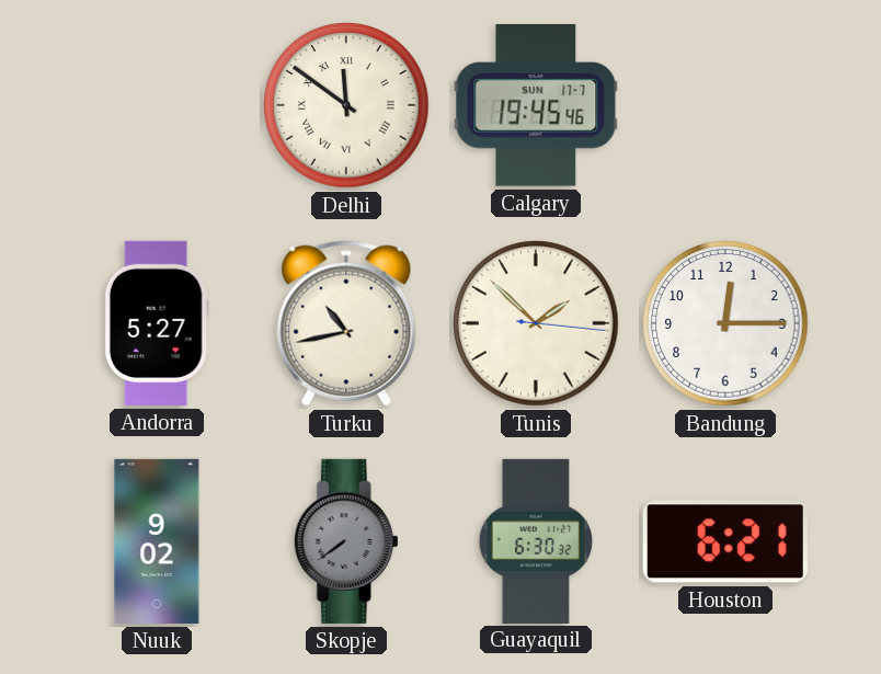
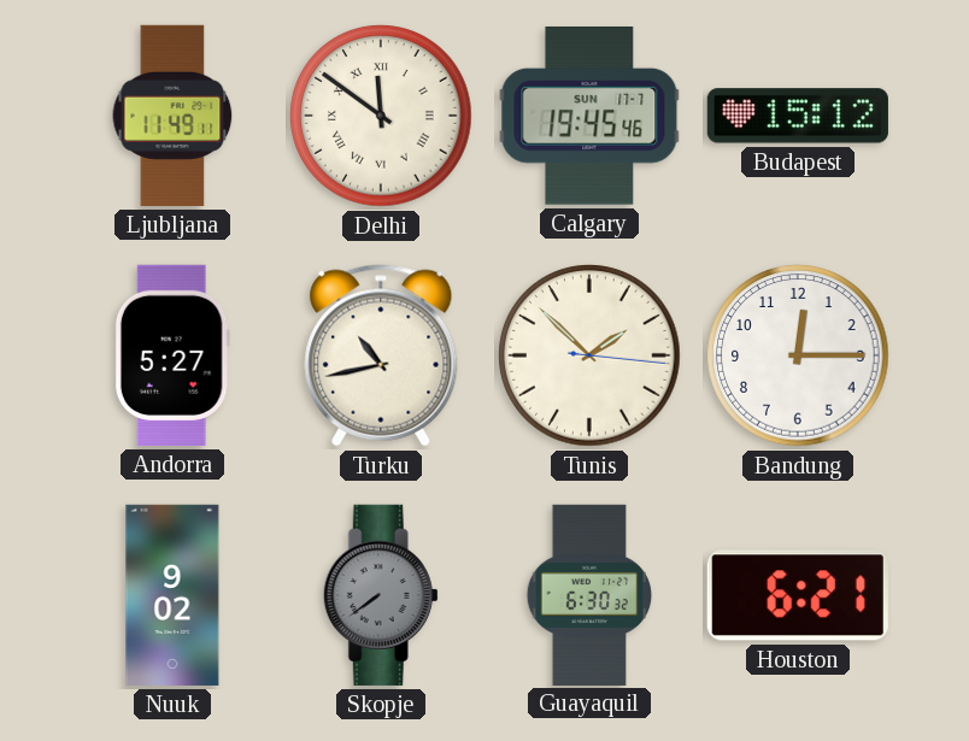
Ljubljana: none -> 11:49
Budapest: none -> 15:12
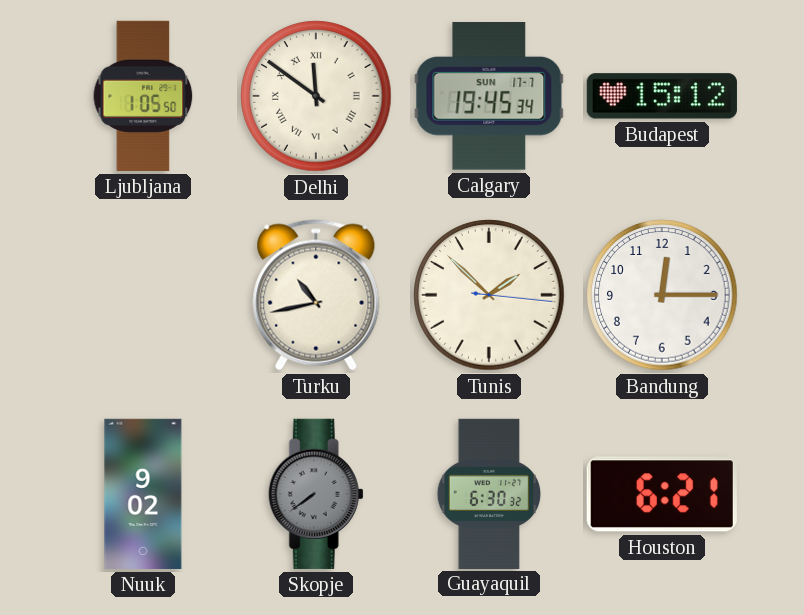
Ljubljana: 11:49 -> 1:05
Calgary: 19:45:46 -> 19:45:34
Andorra: 5:27 -> none
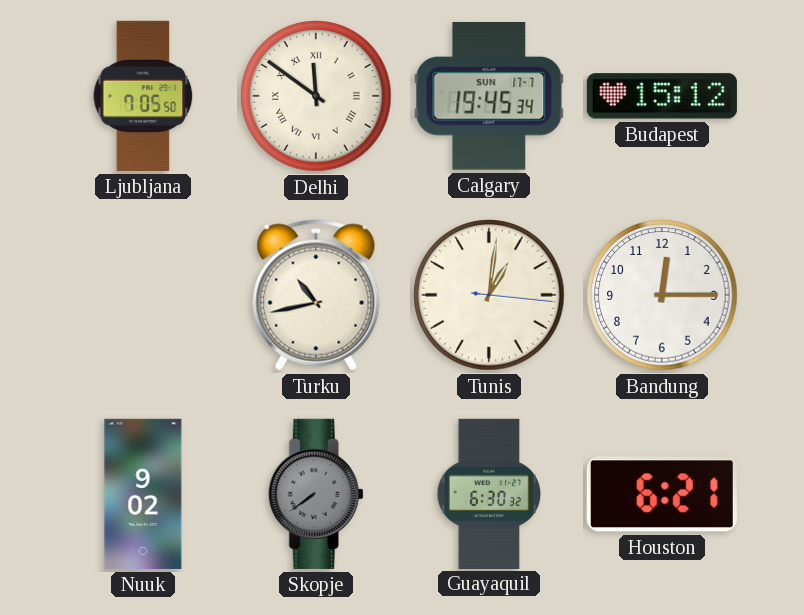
Ljubljana: 1:05 -> 7:05
Tunis: 1:52 -> 1:01
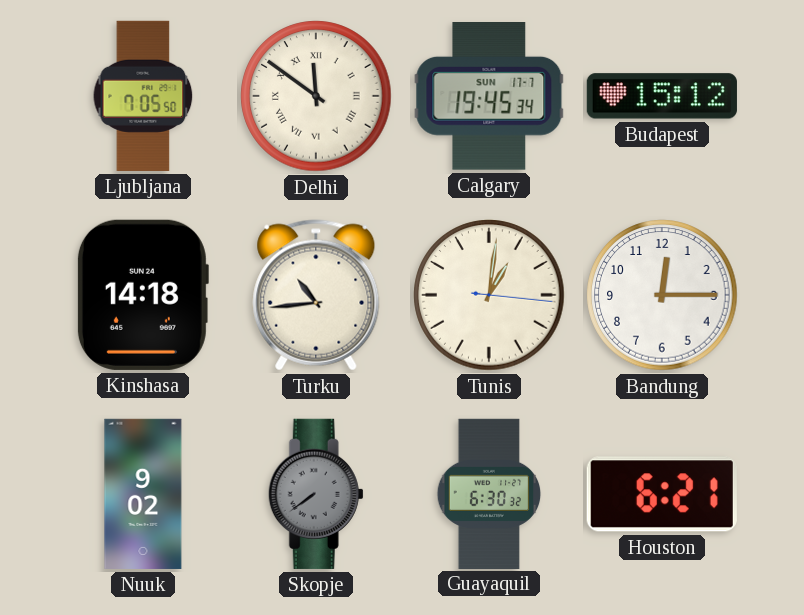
Kinshasa: none -> 14:18
Turku: 10:43 -> 10:44
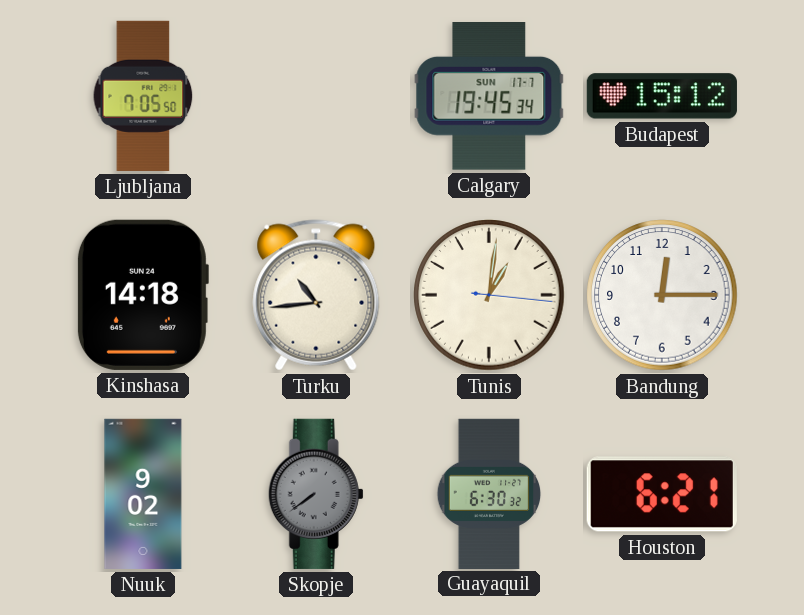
Delhi: 11:51 -> none
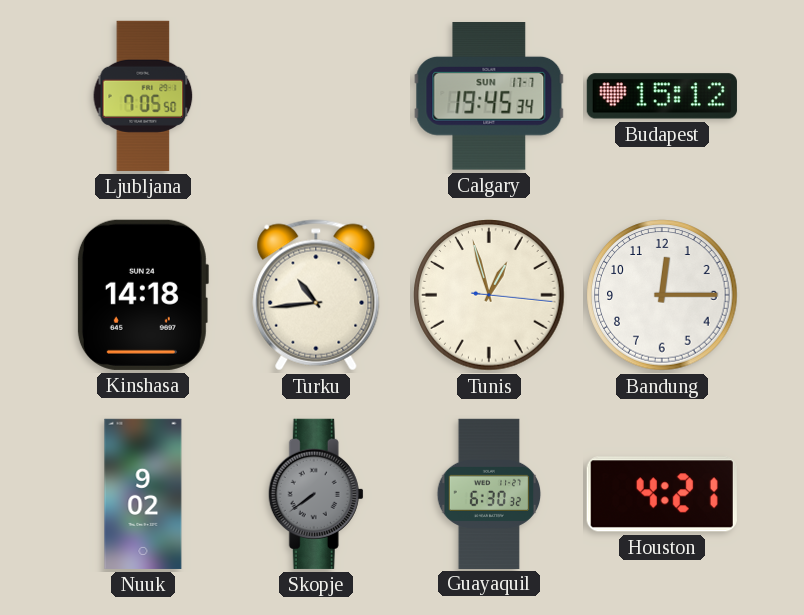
Tunis: 1:01 -> 12:57
Houston: 6:21 -> 4:21
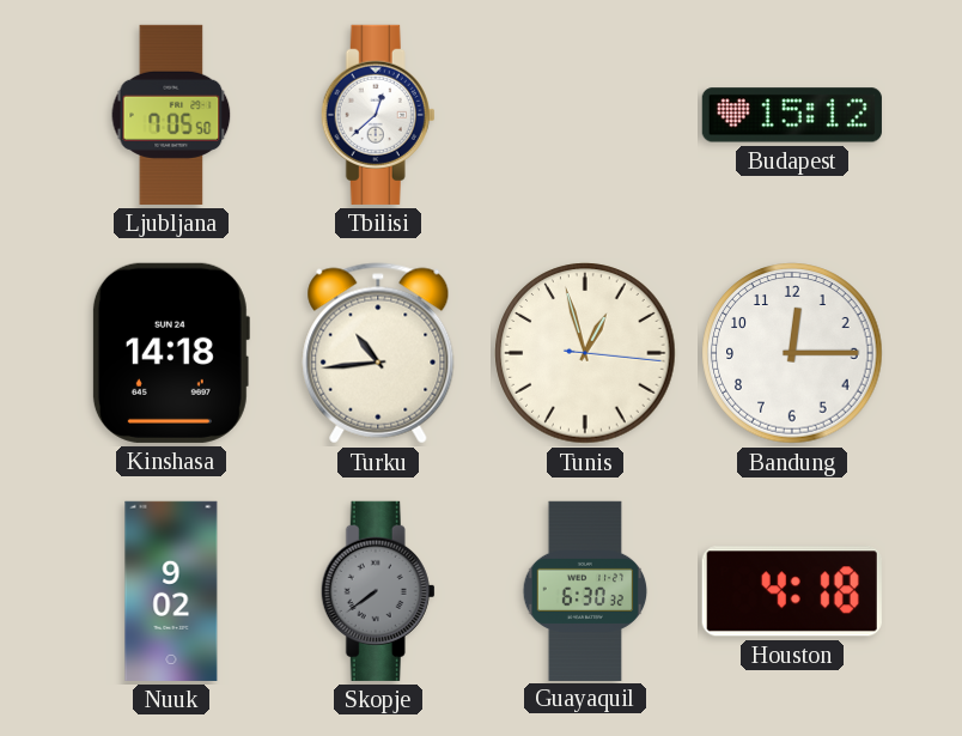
Tbilisi: none -> 12:38
Calgary: 19:45 -> none
Houston: 4:21 -> 4:18
